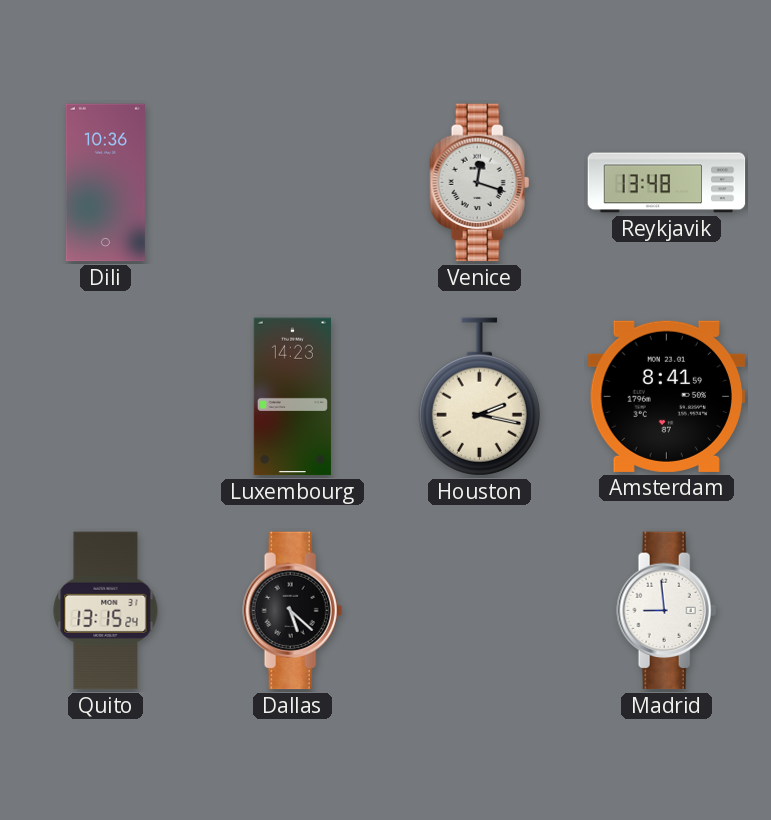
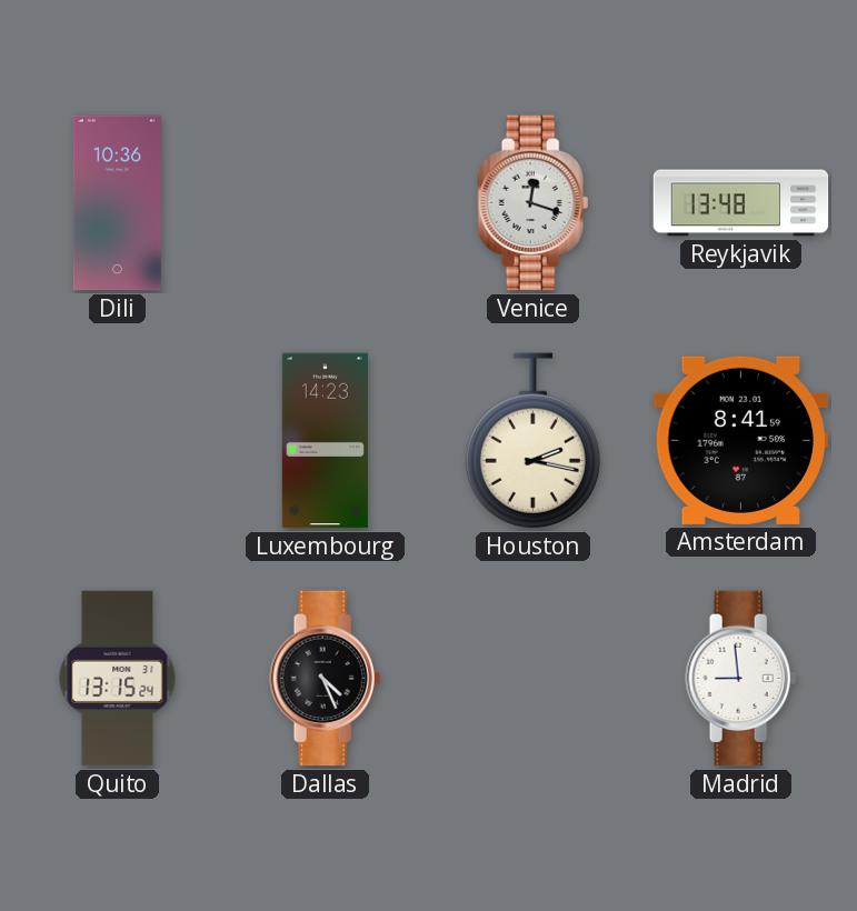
Dallas: 5:22 -> 4:26
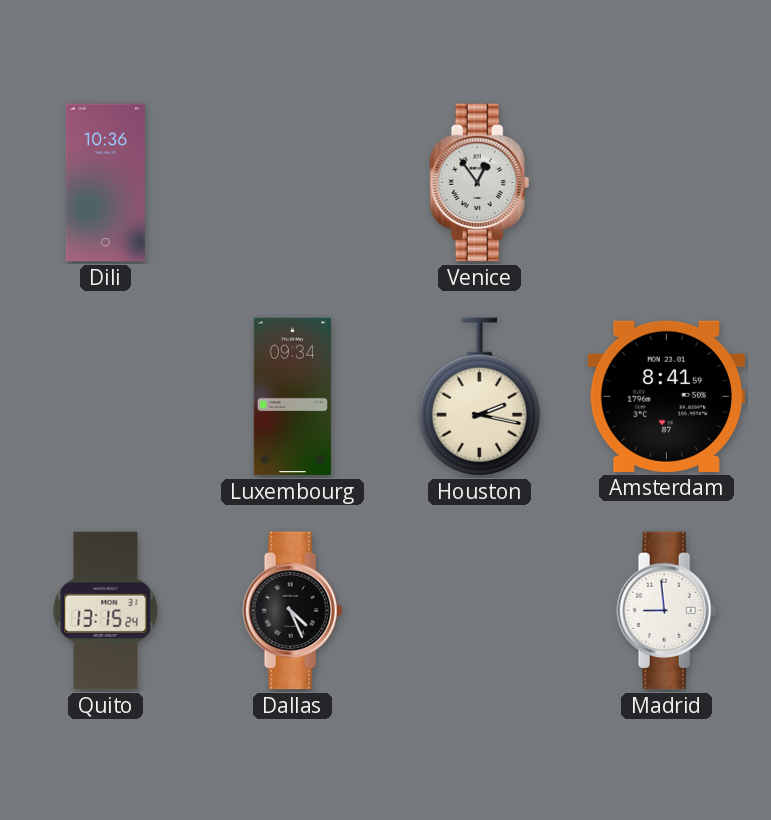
Venice: 12:18 -> 12:54
Reykjavik: 13:48 -> none
Luxembourg: 14:23 -> 09:34
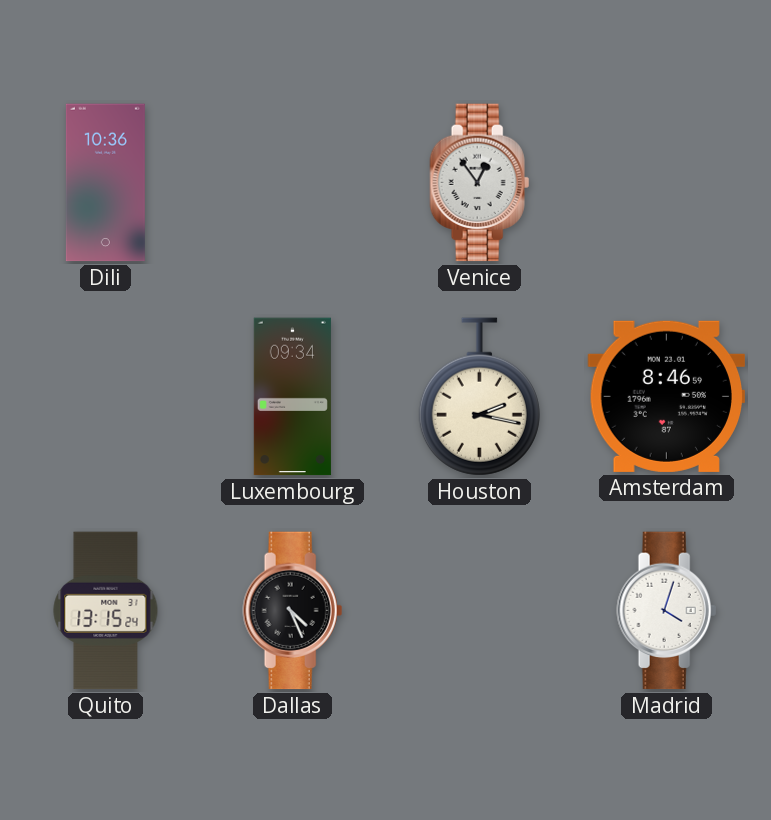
Amsterdam: 8:41 -> 8:46
Madrid: 8:59 -> 4:03
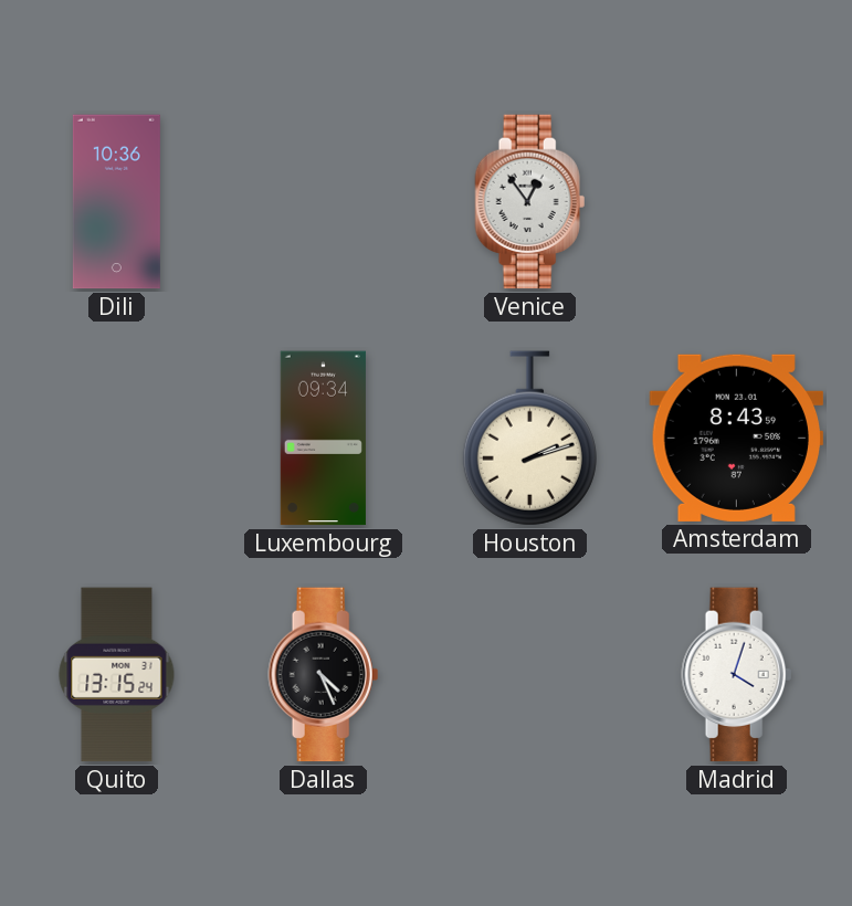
Houston: 2:17 -> 2:12
Amsterdam: 8:46 -> 8:43
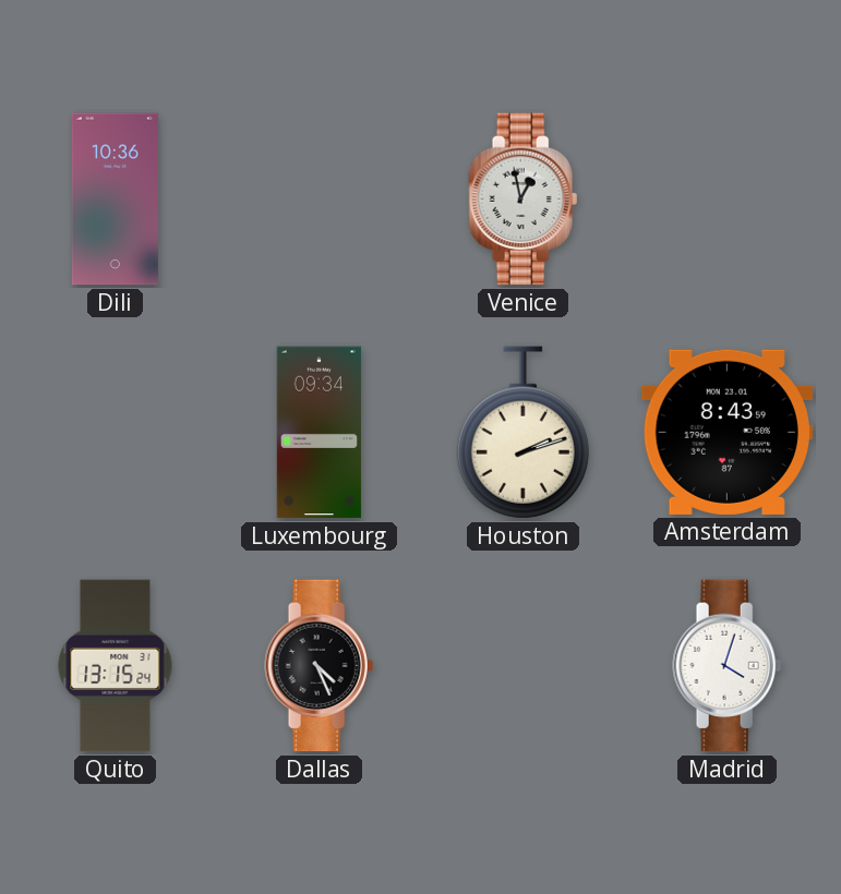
Venice: 12:54 -> 12:58
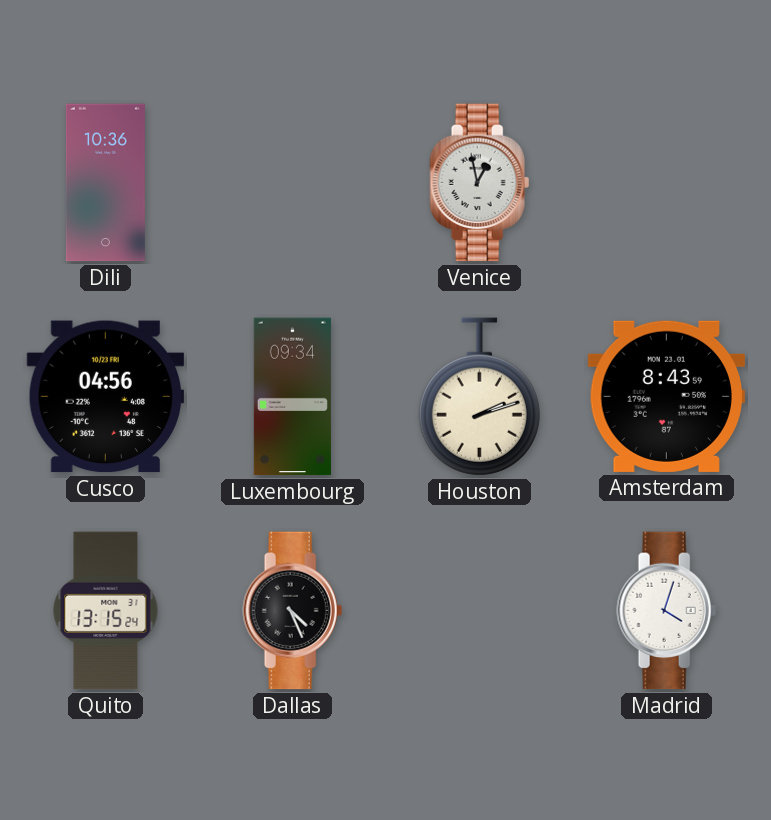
Cusco: none -> 04:56
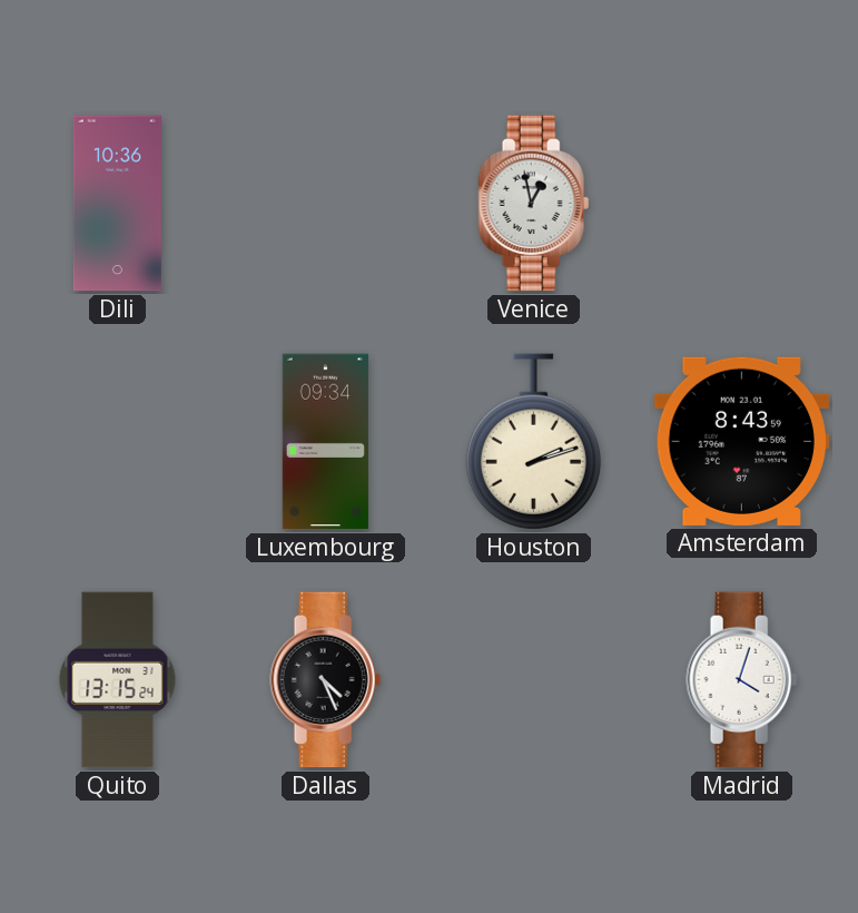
Cusco: 04:56 -> none
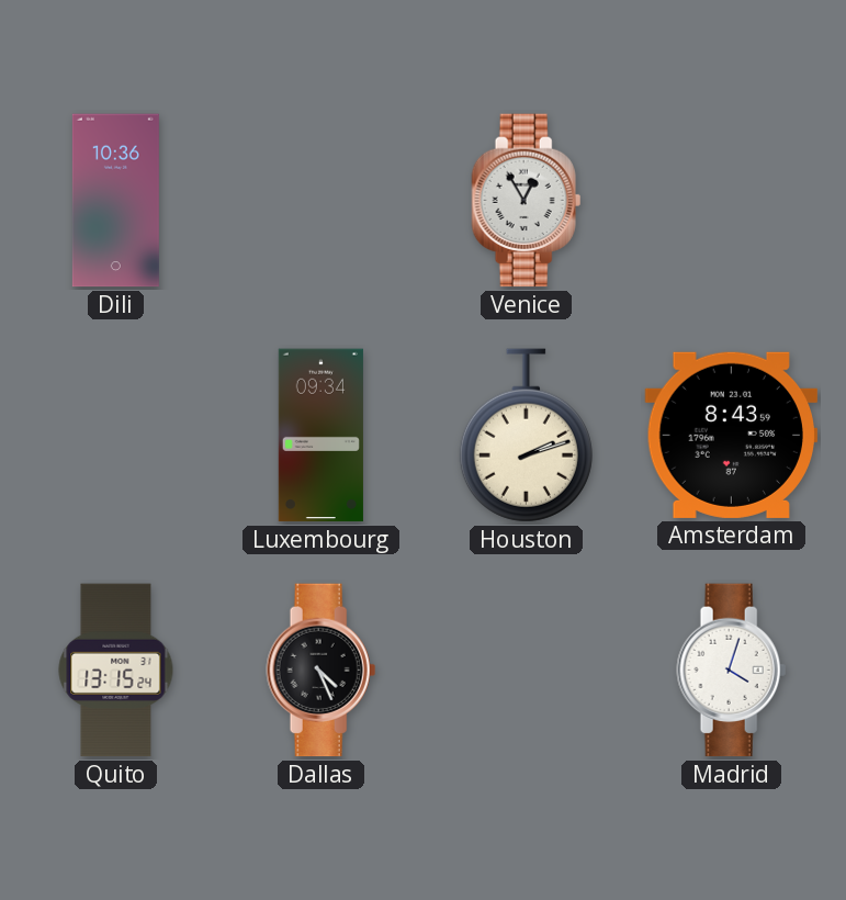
Venice: 12:58 -> 12:55
